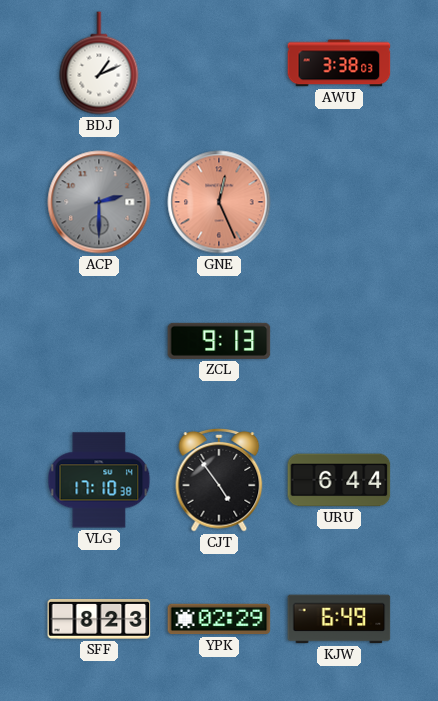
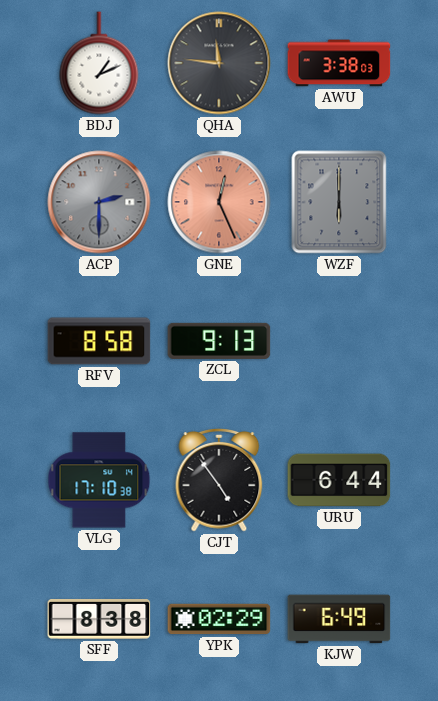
QHA: none -> 11:46
WZF: none -> 6:00
RFV: none -> 8:58
SFF: 8:23 -> 8:38
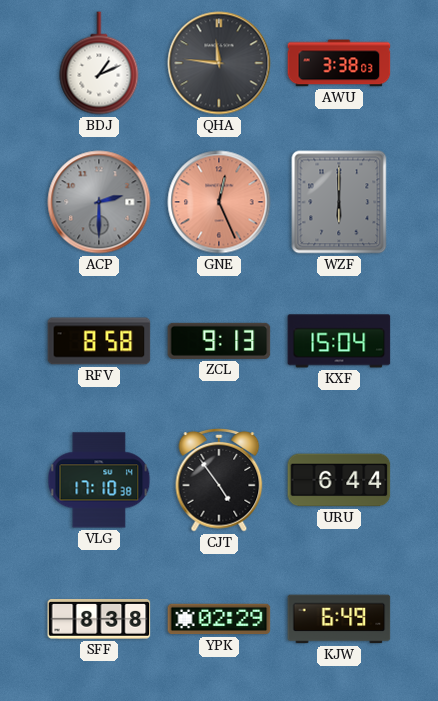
KXF: none -> 15:04
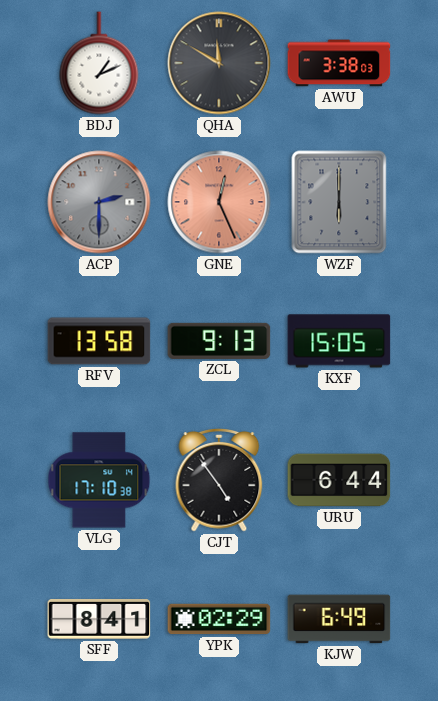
QHA: 11:46 -> 11:50
RFV: 8:58 -> 13:58
KXF: 15:04 -> 15:05
SFF: 8:38 -> 8:41
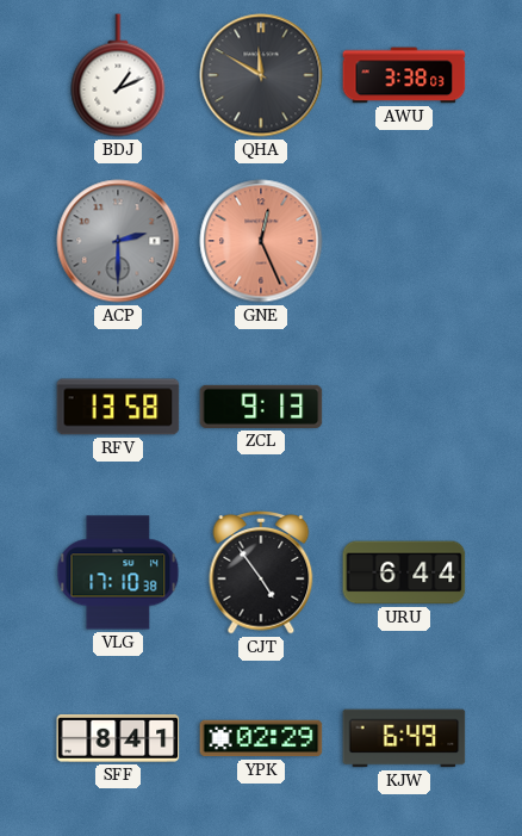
WZF: 6:00 -> none
KXF: 15:05 -> none
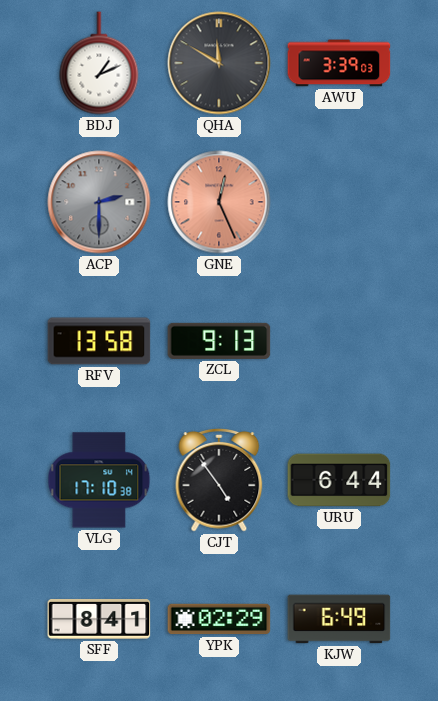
AWU: 3:38 -> 3:39
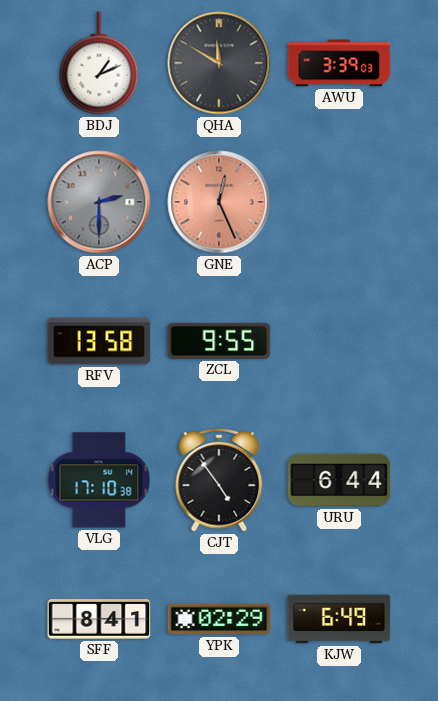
ZCL: 9:13 -> 9:55
